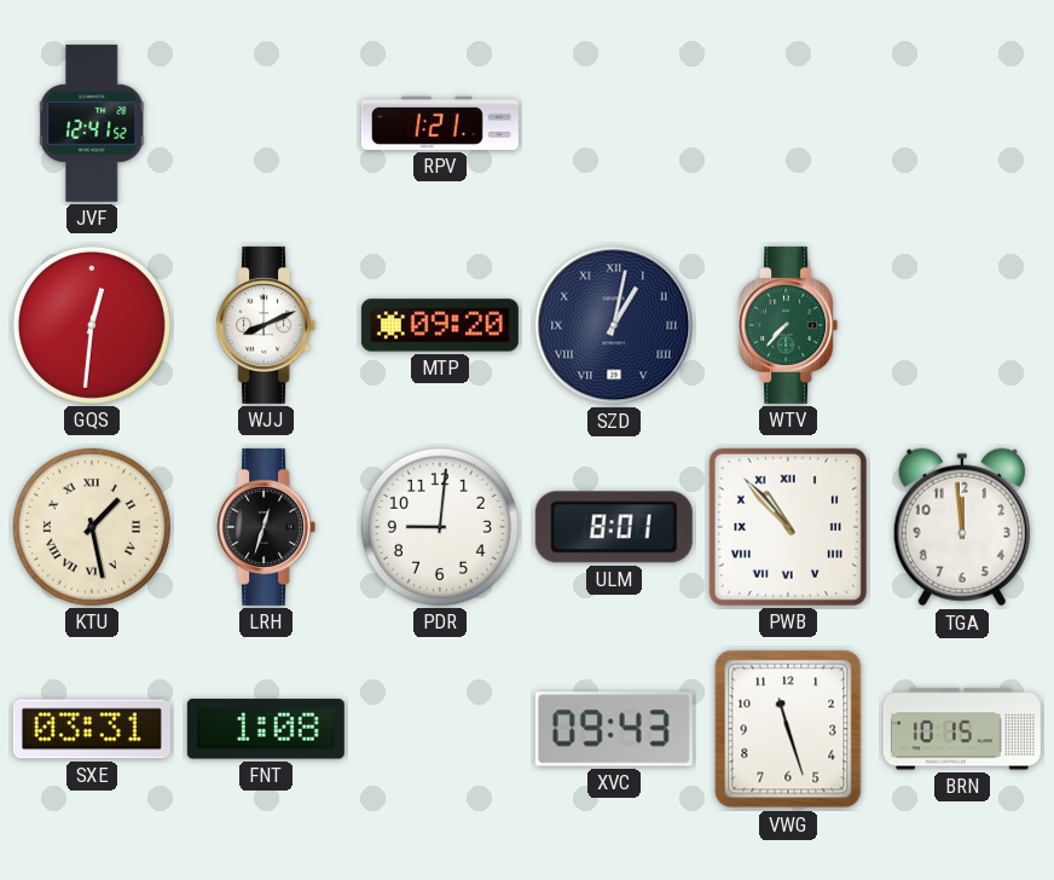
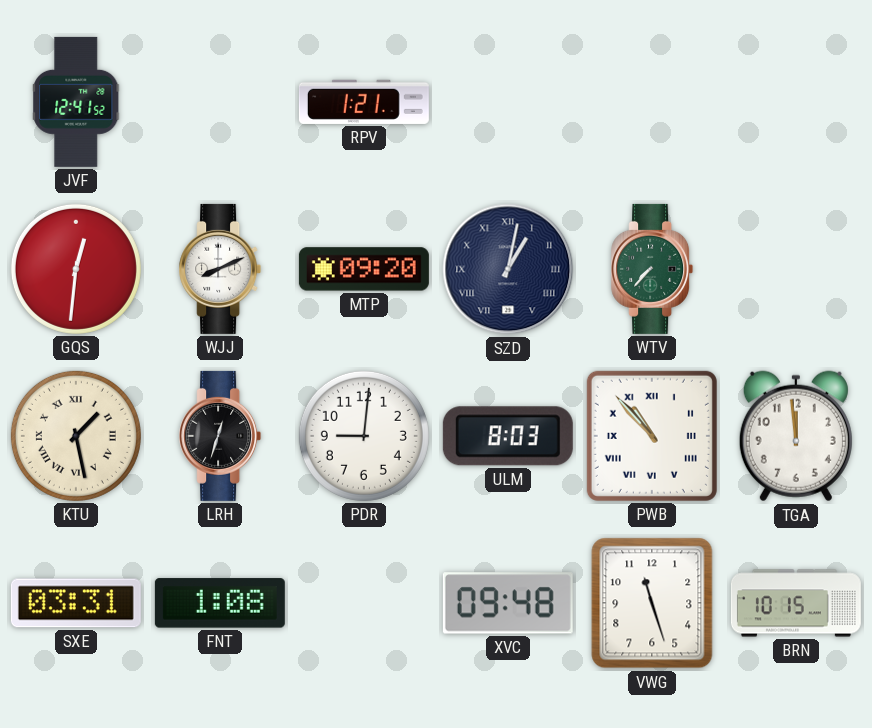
ULM: 8:01 -> 8:03
XVC: 09:43 -> 09:48
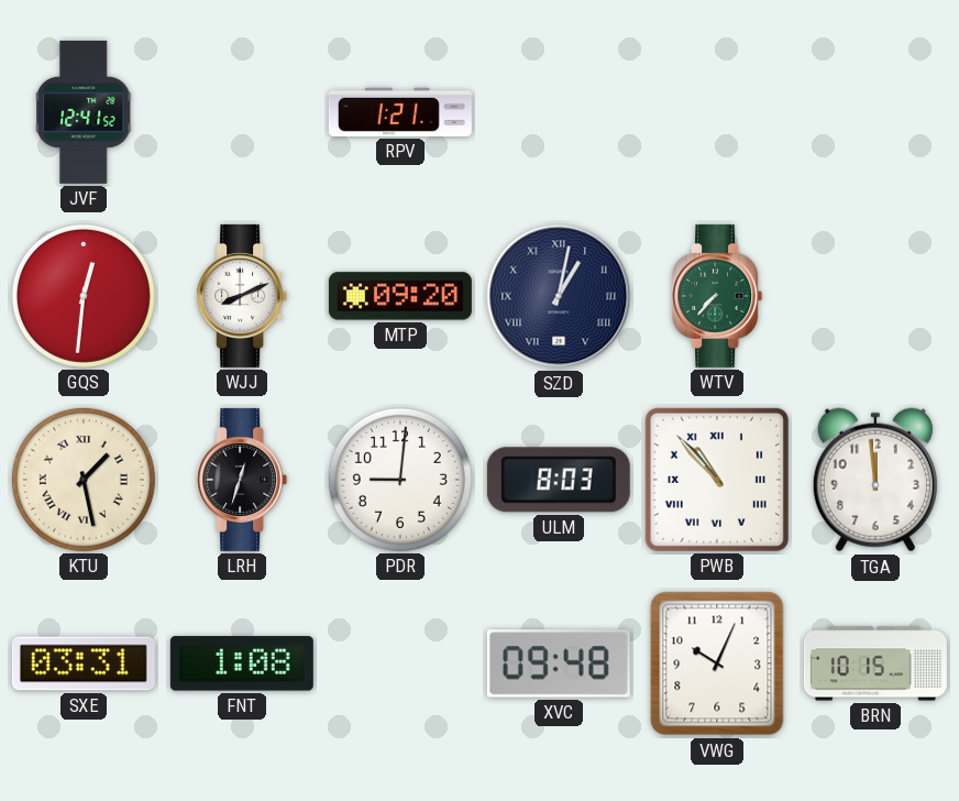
VWG: 11:27 -> 10:04
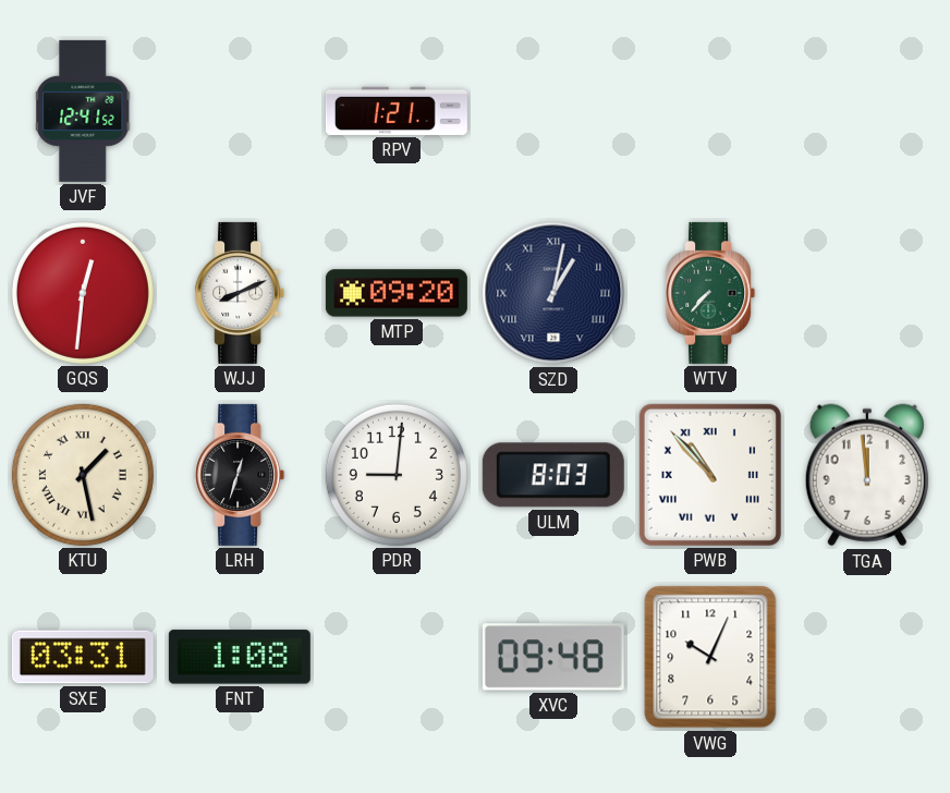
BRN: 10:15 -> none
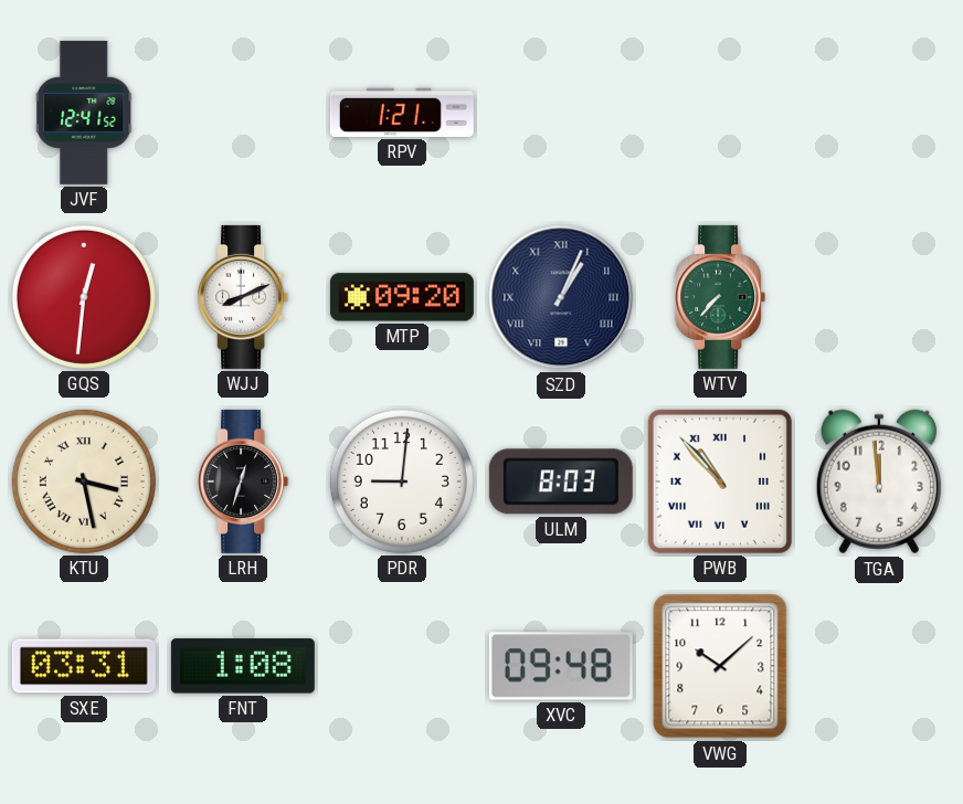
SZD: 1:02 -> 1:04
KTU: 1:28 -> 3:28
VWG: 10:04 -> 10:08
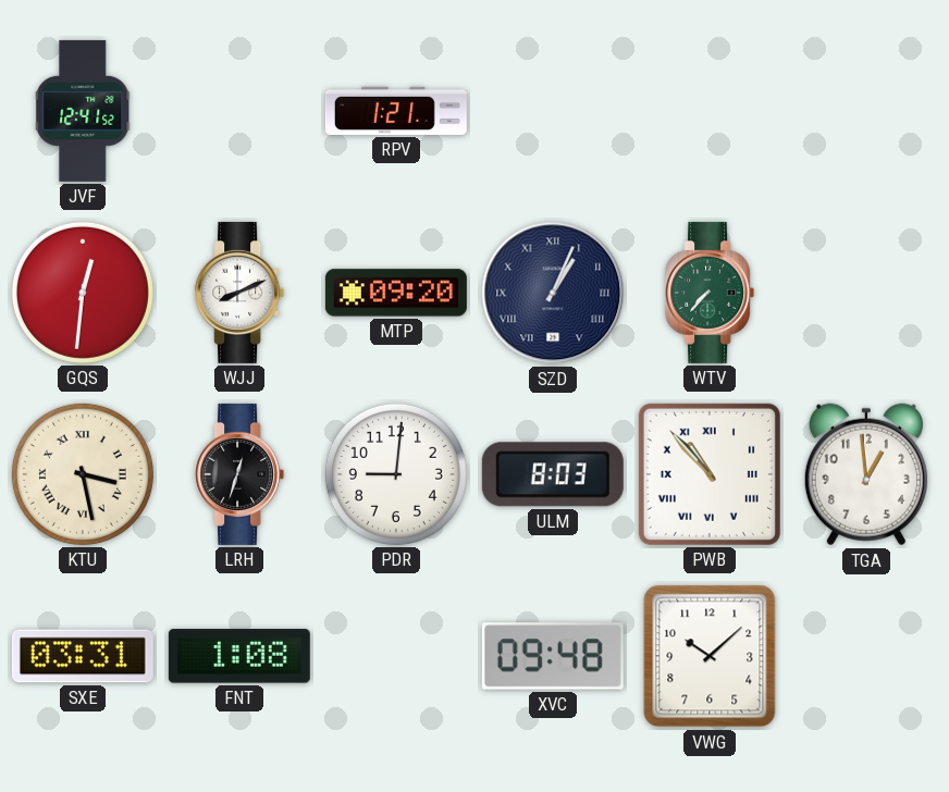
TGA: 11:59 -> 12:59
